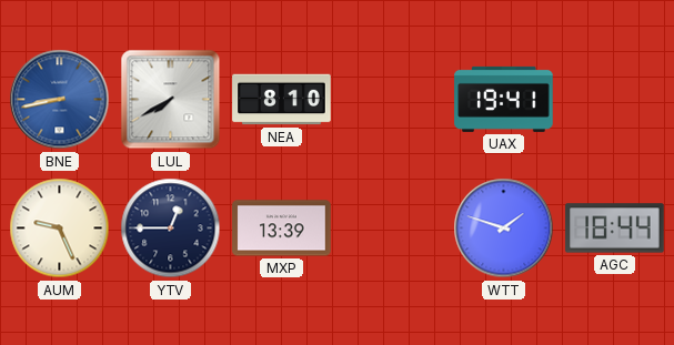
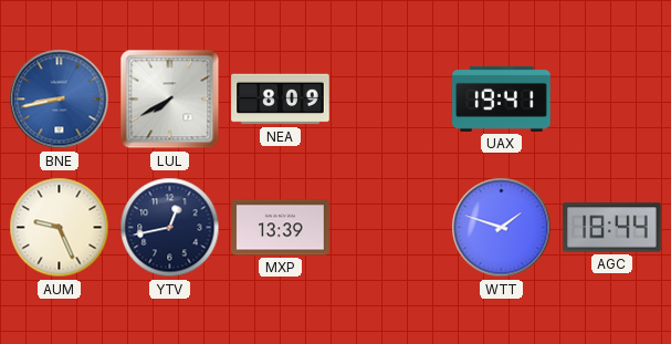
NEA: 8:10 -> 8:09
YTV: 12:45 -> 12:43
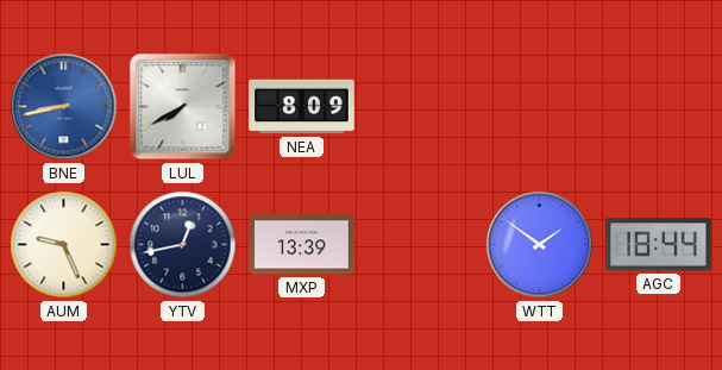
UAX: 19:41 -> none
WTT: 1:48 -> 1:51
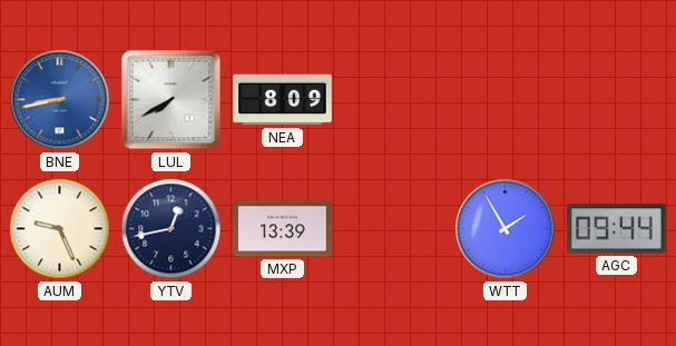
WTT: 1:51 -> 1:55
AGC: 18:44 -> 09:44
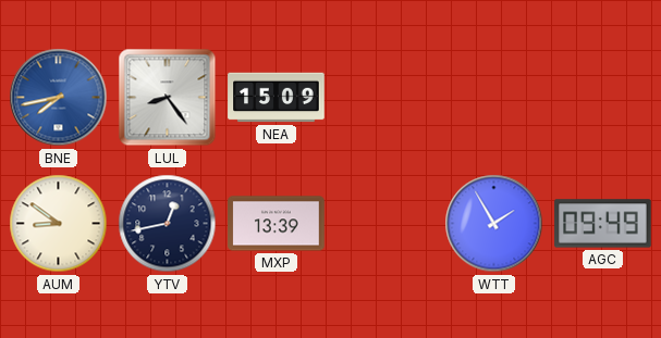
BNE: 8:43 -> 7:43
LUL: 7:40 -> 8:24
NEA: 8:09 -> 15:09
AUM: 9:26 -> 8:51
AGC: 09:44 -> 09:49
